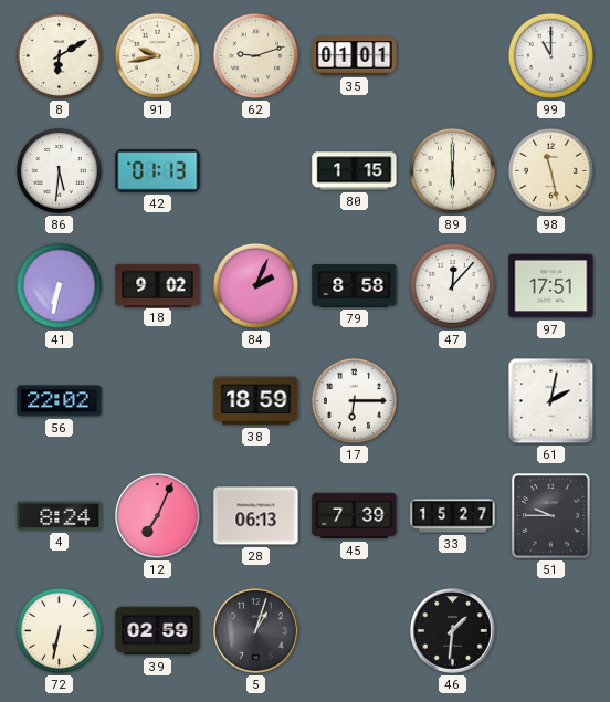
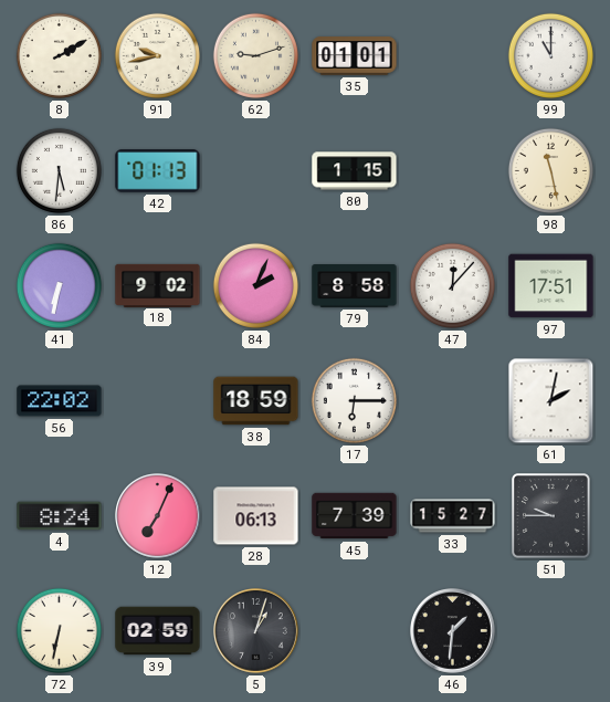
8: 6:10 -> 2:10
89: 6:00 -> none
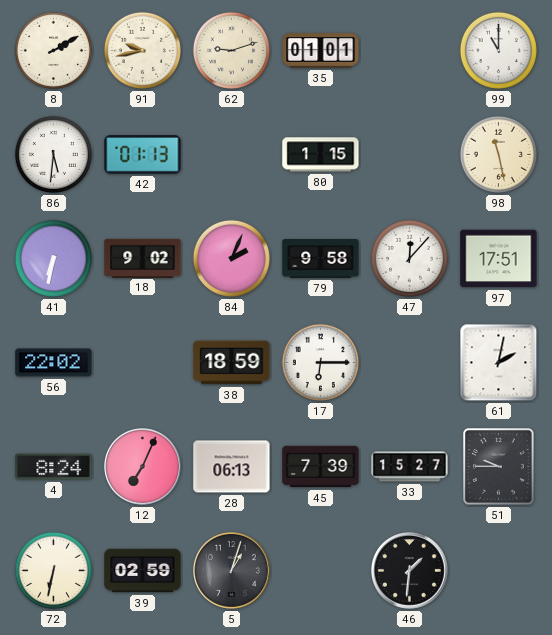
79: 8:58 -> 9:58
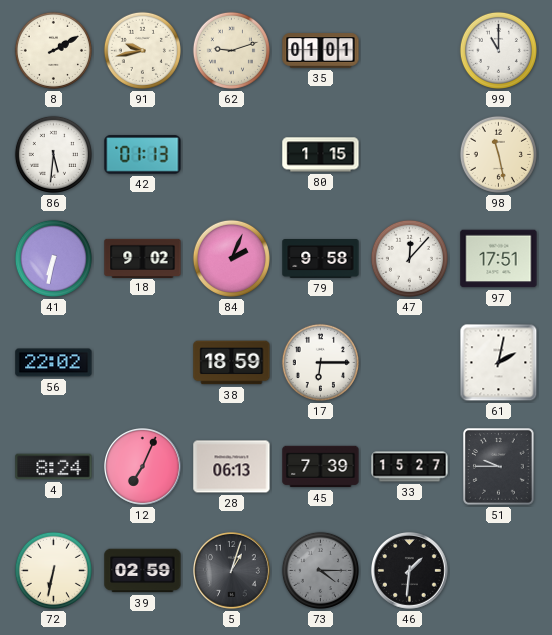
73: none -> 4:15
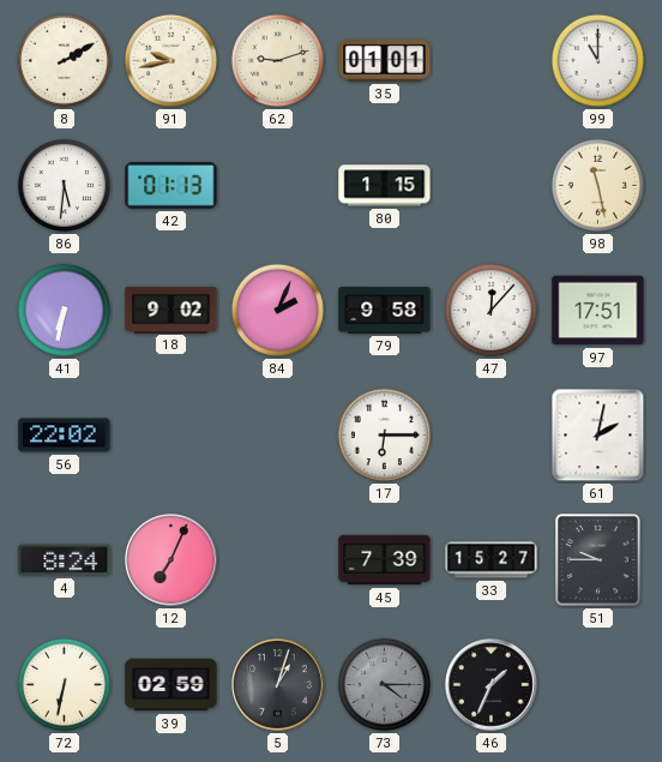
38: 18:59 -> none
28: 06:13 -> none
46: 1:31 -> 1:34
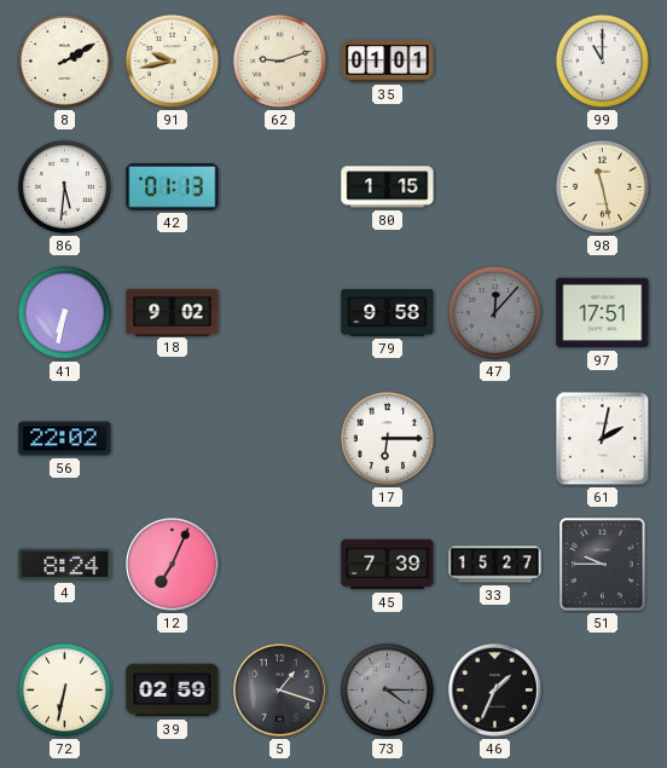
84: 2:04 -> none
47 dial: white -> grey
5: 1:03 -> 1:18
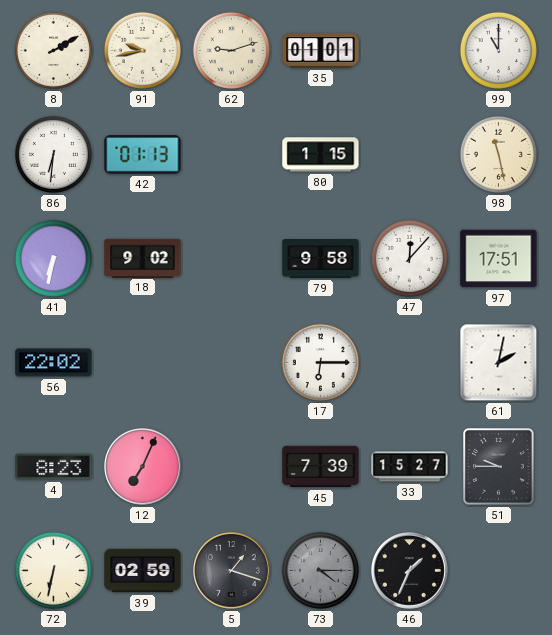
86: 5:31 -> 6:31
47 dial: grey -> white
4: 8:24 -> 8:23
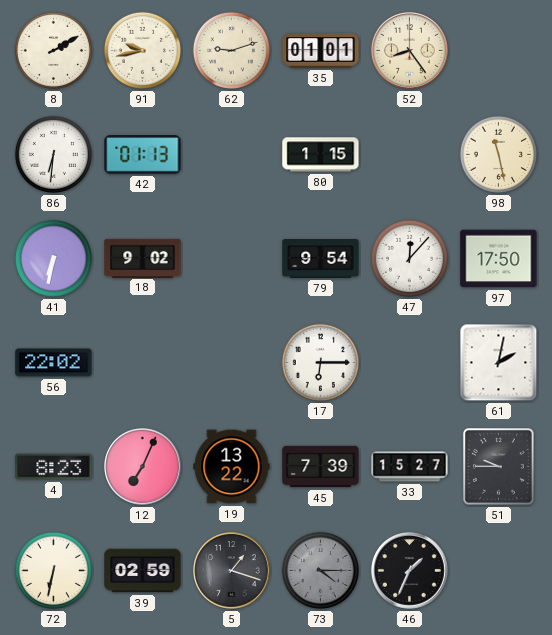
52: none -> 8:24
99: 11:00 -> none
79: 9:58 -> 9:54
97: 17:51 -> 17:50
19: none -> 13:22
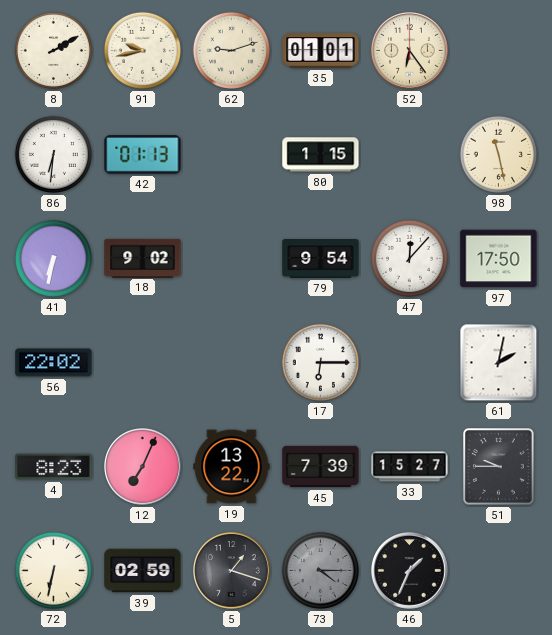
52: 8:24 -> 6:24
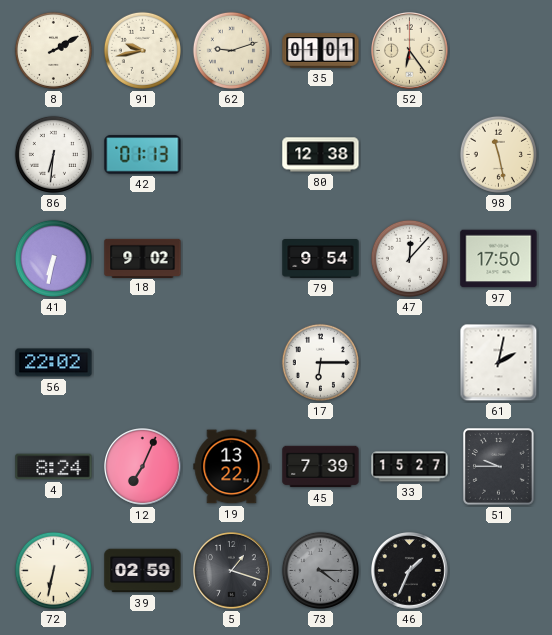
80: 1:15 -> 12:38
4: 8:23 -> 8:24
